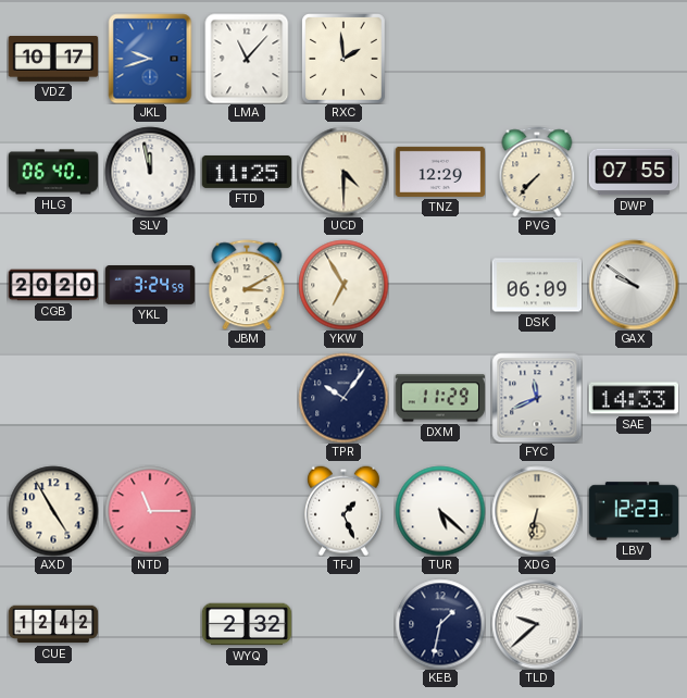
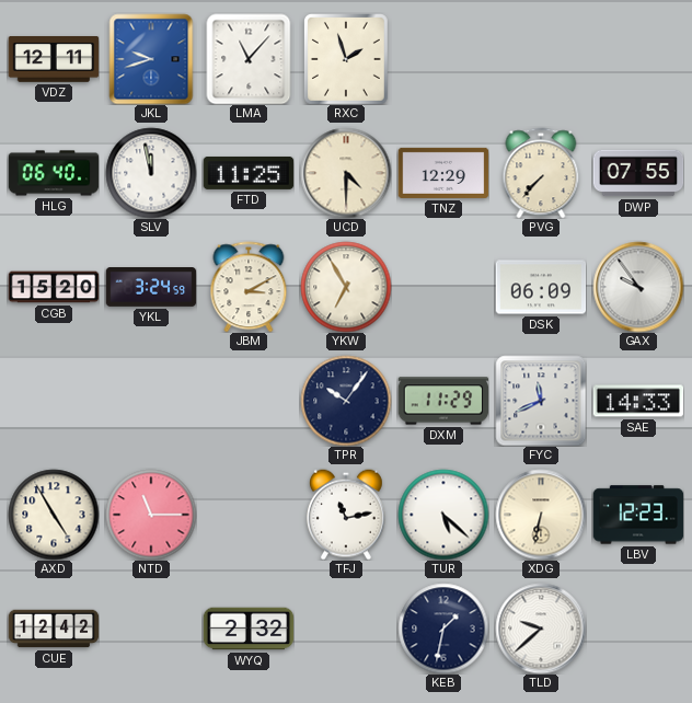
VDZ: 10:17 -> 12:11
RXC: 1:59 -> 1:57
CGB: 20:20 -> 15:20
GAX: 9:51 -> 9:54
TFJ: 1:26 -> 11:13
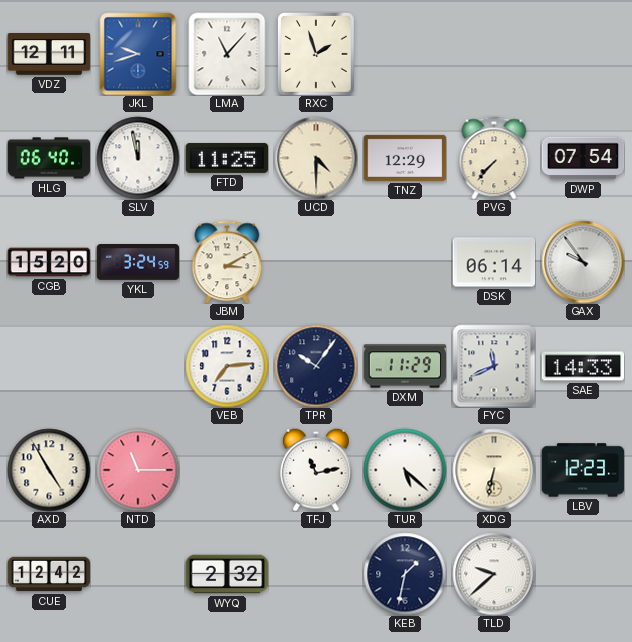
DWP: 07:55 -> 07:54
YKW: 6:55 -> none
DSK: 06:09 -> 06:14
VEB: none -> 7:14
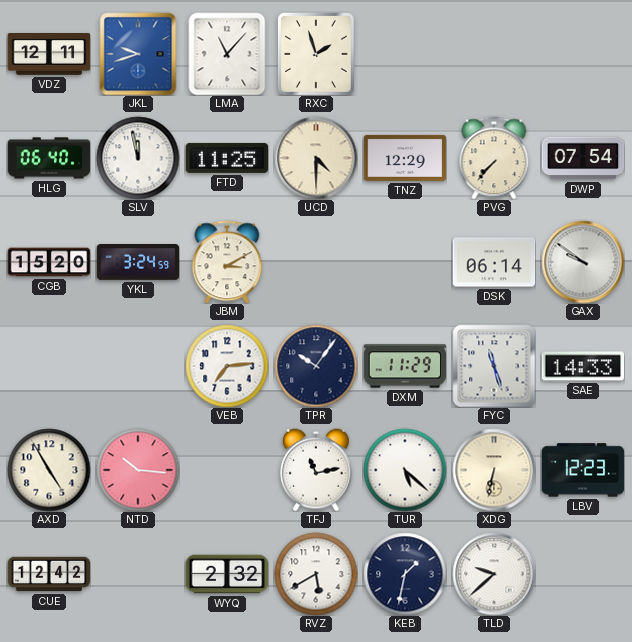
GAX: 9:54 -> 9:51
FYC: 11:41 -> 11:27
NTD: 11:15 -> 10:16
RVZ: none -> 5:40
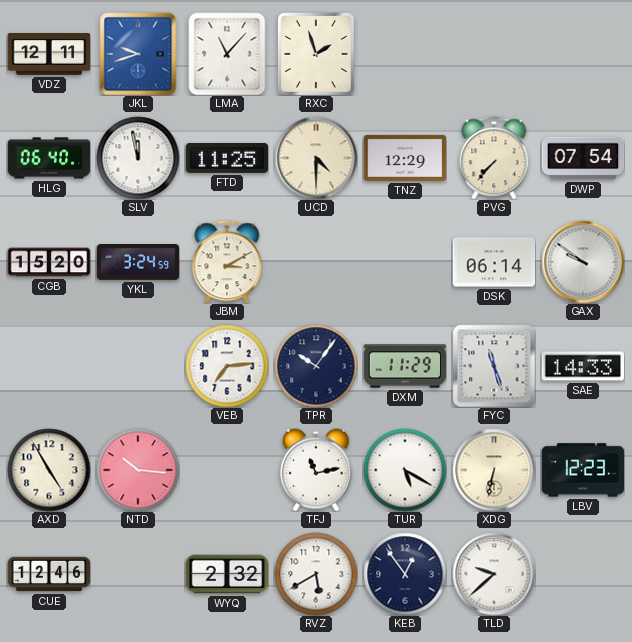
TUR: 5:22 -> 5:20
CUE: 12:42 -> 12:46
KEB: 1:32 -> 12:54
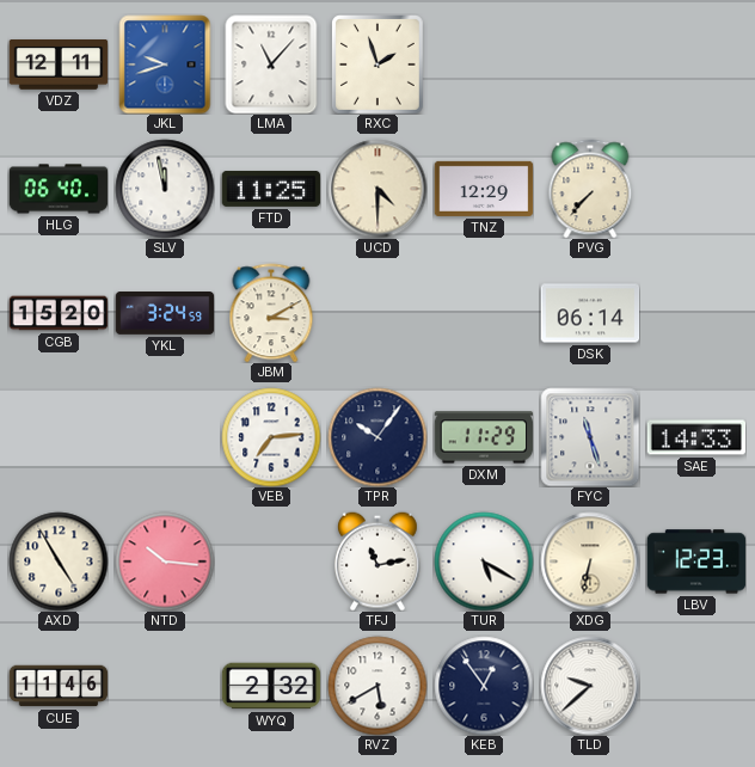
DWP: 07:54 -> none
GAX: 9:51 -> none
CUE: 12:46 -> 11:46
